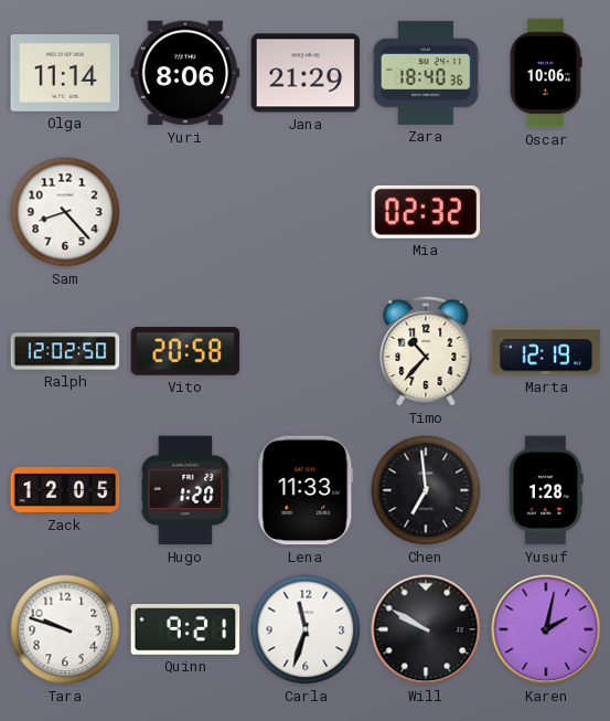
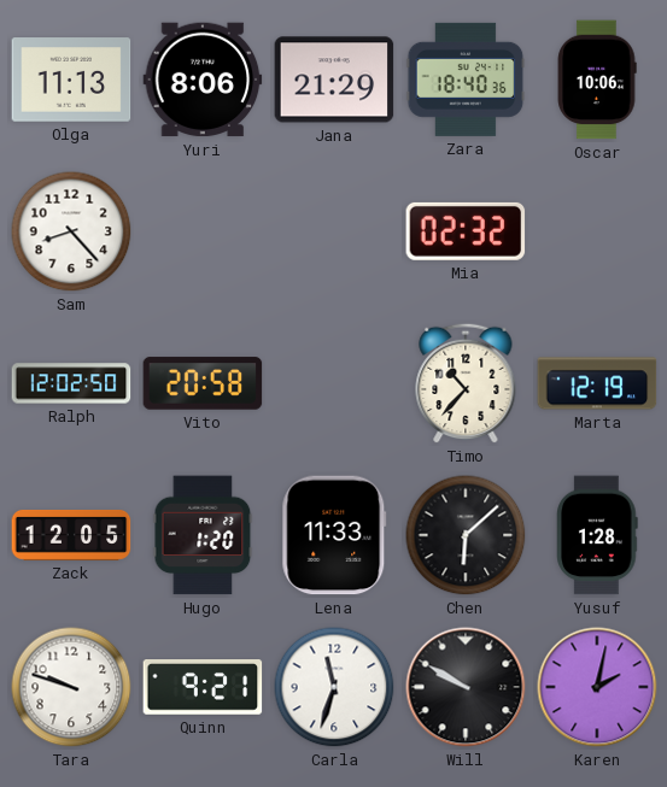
Olga: 11:14 -> 11:13
Chen: 6:59 -> 6:08
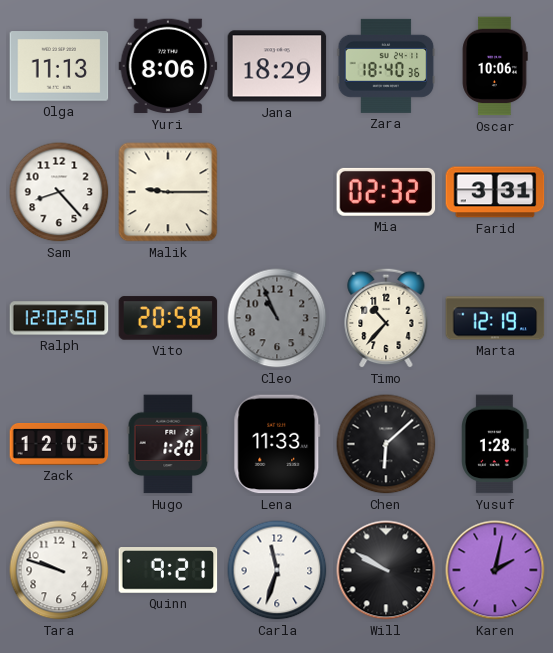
Jana: 21:29 -> 18:29
Malik: none -> 9:15
Farid: none -> 3:31
Cleo: none -> 10:56
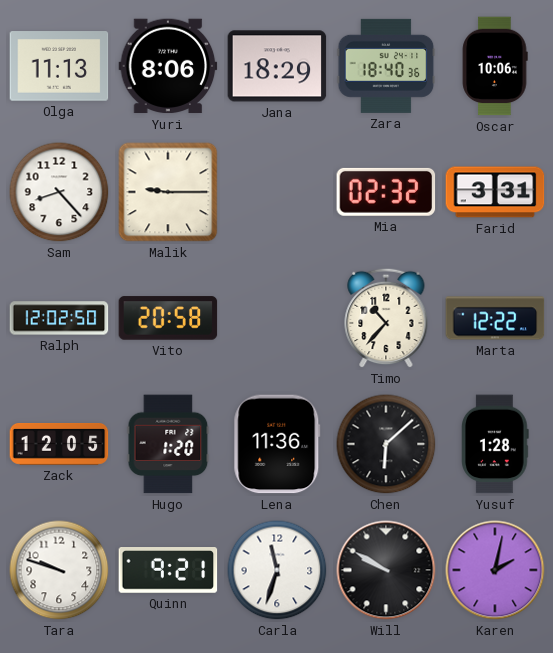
Cleo: 10:56 -> none
Marta: 12:19 -> 12:22
Lena: 11:33 -> 11:36
